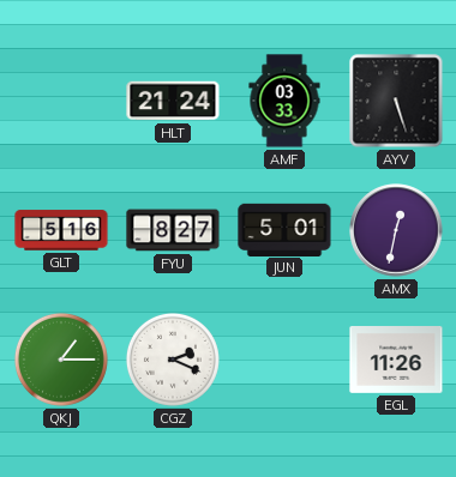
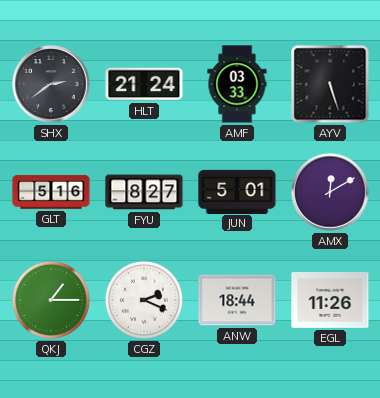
SHX: none -> 2:39
AMX: 12:32 -> 12:10
ANW: none -> 18:44
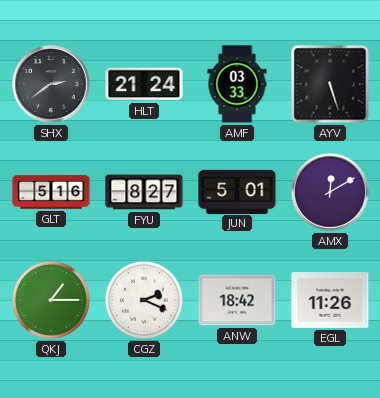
ANW: 18:44 -> 18:42
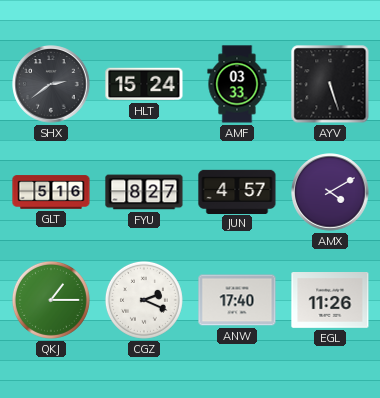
HLT: 21:24 -> 15:24
JUN: 5:01 -> 4:57
AMX: 12:10 -> 4:10
ANW: 18:42 -> 17:40
